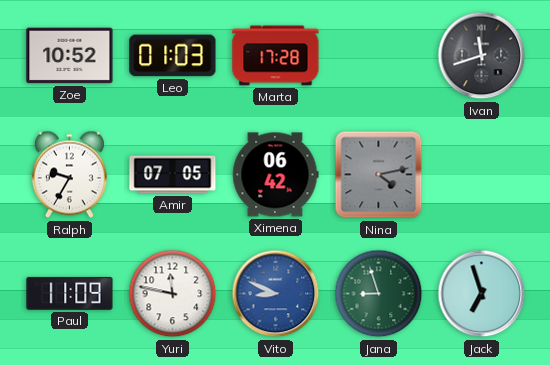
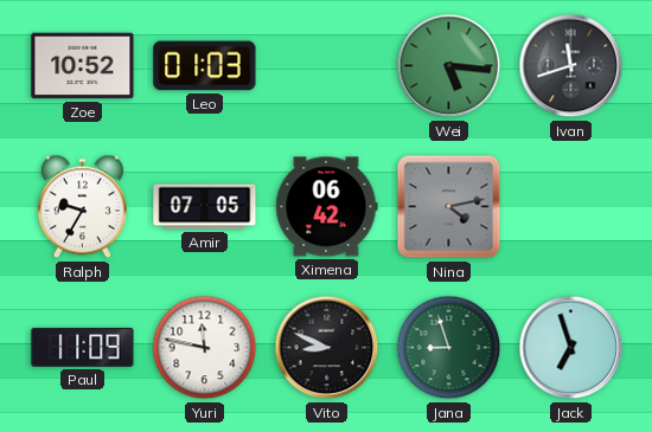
Marta: 17:28 -> none
Wei: none -> 5:16
Vito dial: blue -> black
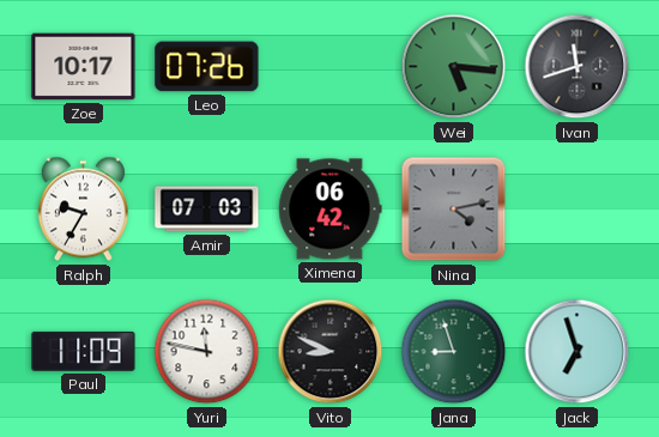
Zoe: 10:52 -> 10:17
Leo: 01:03 -> 07:26
Amir: 07:05 -> 07:03
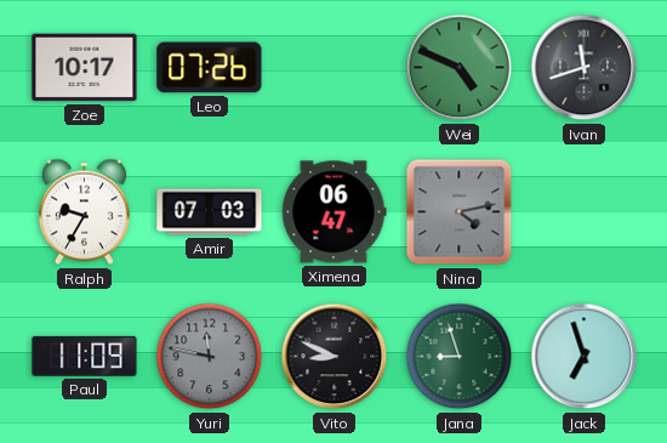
Wei: 5:16 -> 4:49
Ximena: 06:42 -> 06:47
Yuri dial: white -> grey
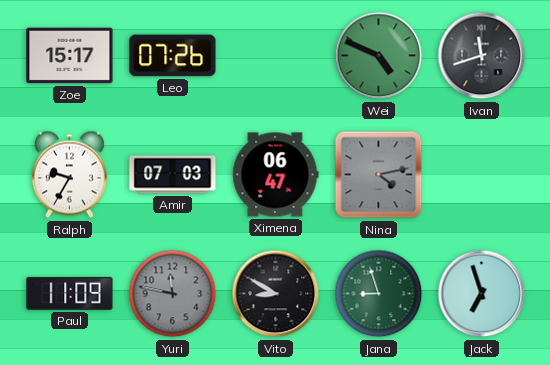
Zoe: 10:17 -> 15:17
Vito: 8:49 -> 8:50
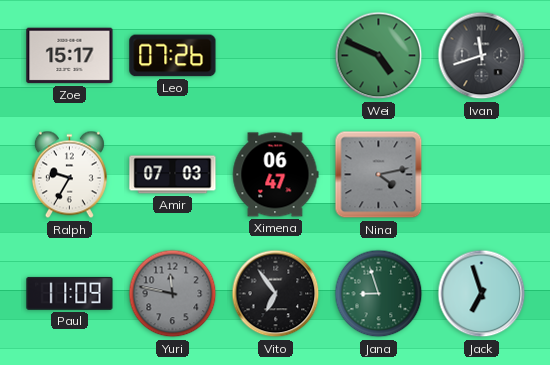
Vito: 8:50 -> 6:54
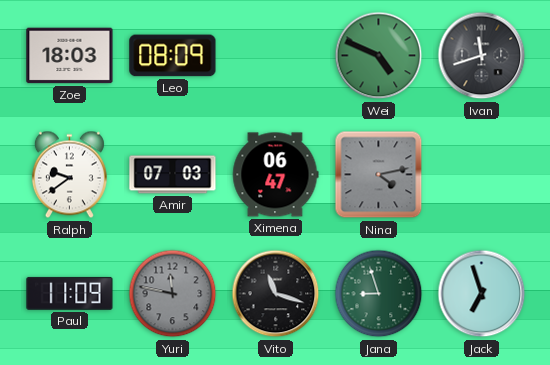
Zoe: 15:17 -> 18:03
Leo: 07:26 -> 08:09
Ralph: 9:35 -> 9:39
Vito: 6:54 -> 11:18
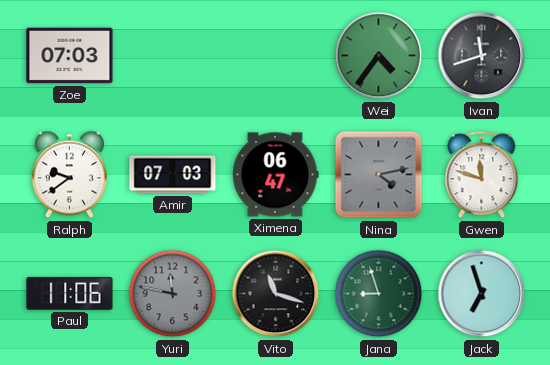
Zoe: 18:03 -> 07:03
Leo: 08:09 -> none
Wei: 4:49 -> 4:36
Gwen: none -> 11:48
Paul: 11:09 -> 11:06
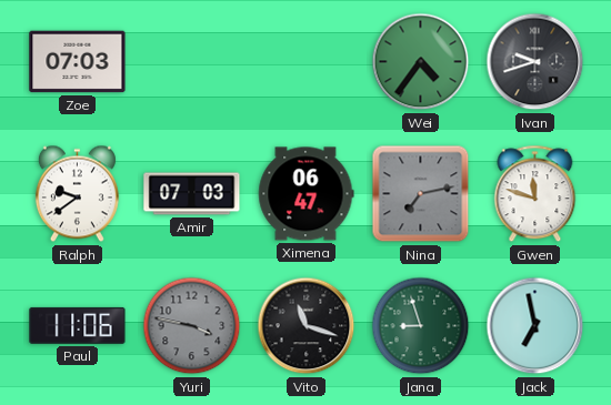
Ivan: 11:42 -> 9:42
Nina: 4:13 -> 7:13
Yuri: 11:47 -> 3:47
Jack: 6:57 -> 6:58
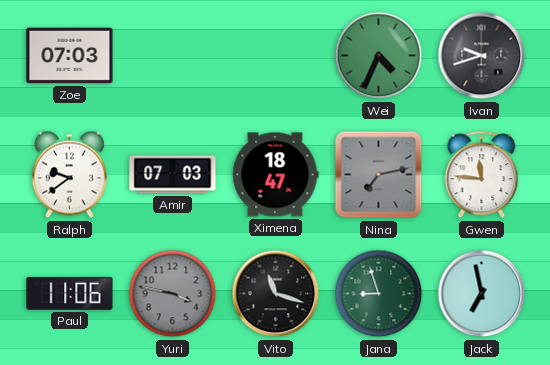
Wei: 4:36 -> 4:34
Ximena: 06:47 -> 18:47
Gwen: 11:48 -> 11:46
